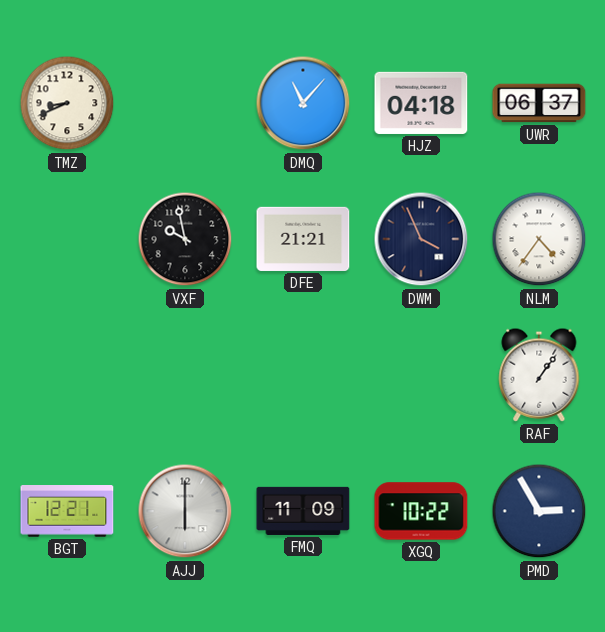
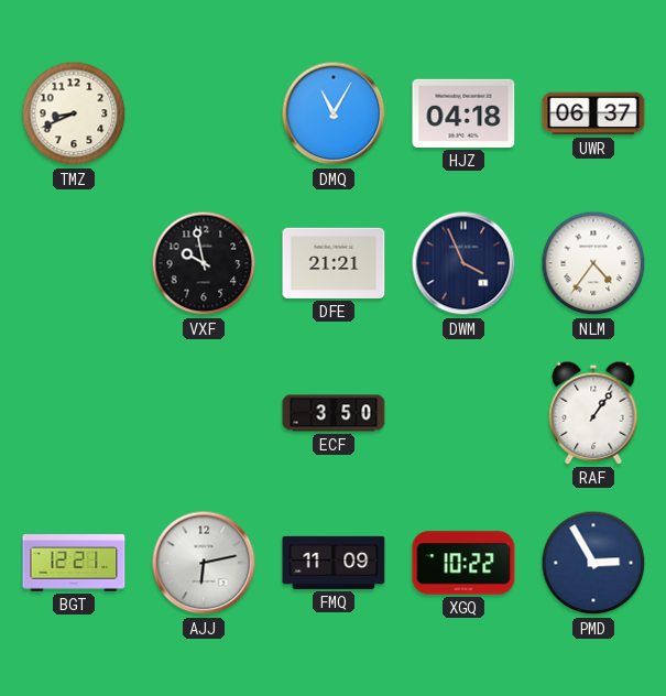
DMQ: 11:07 -> 11:05
ECF: none -> 3:50
AJJ: 6:00 -> 6:13
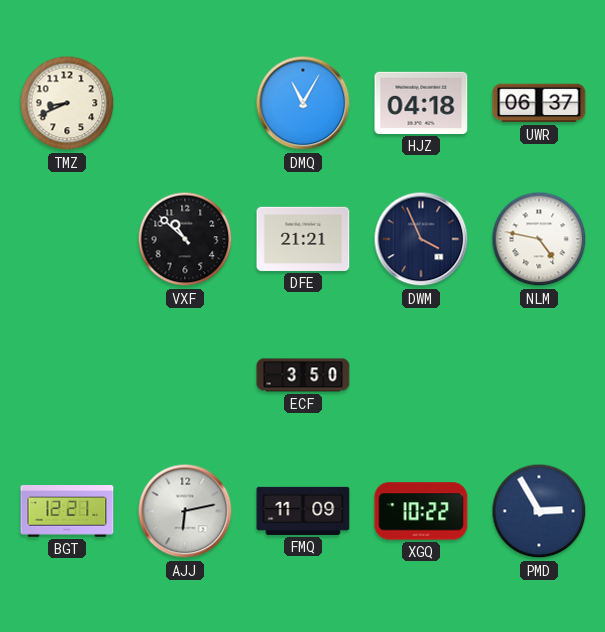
VXF: 9:58 -> 10:52
NLM: 4:36 -> 4:47
RAF: 1:06 -> none
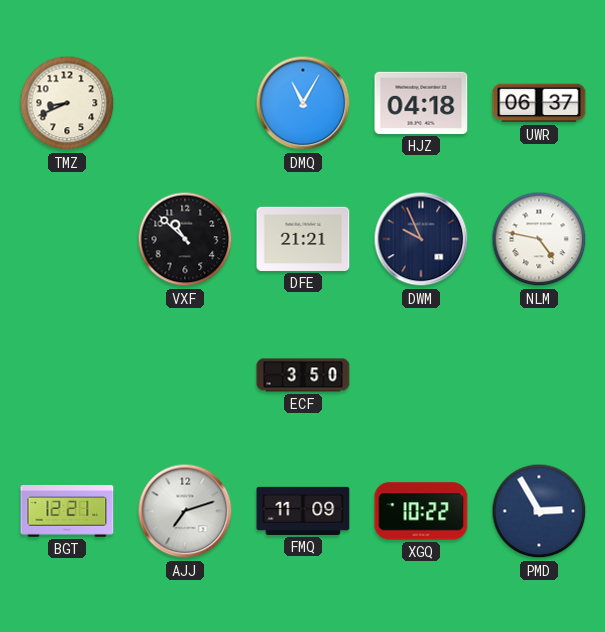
DWM: 3:56 -> 9:56
AJJ: 6:13 -> 7:12
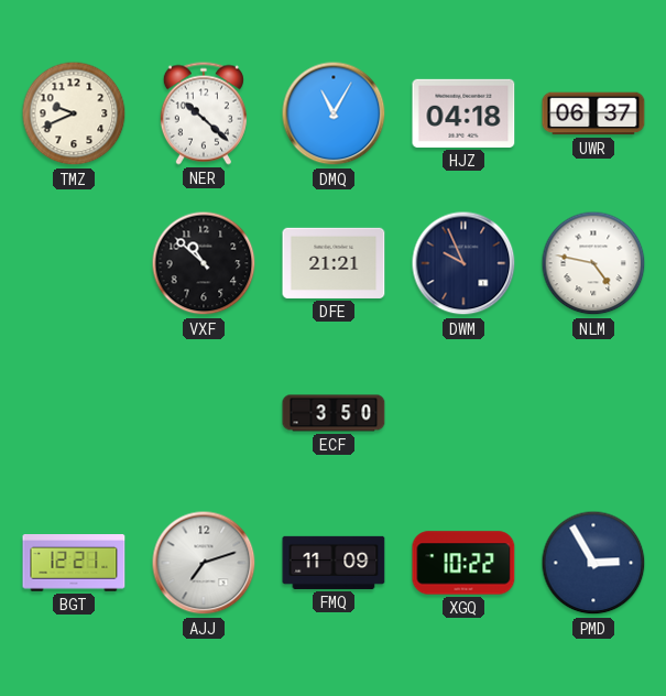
TMZ: 8:41 -> 9:41
NER: none -> 10:22
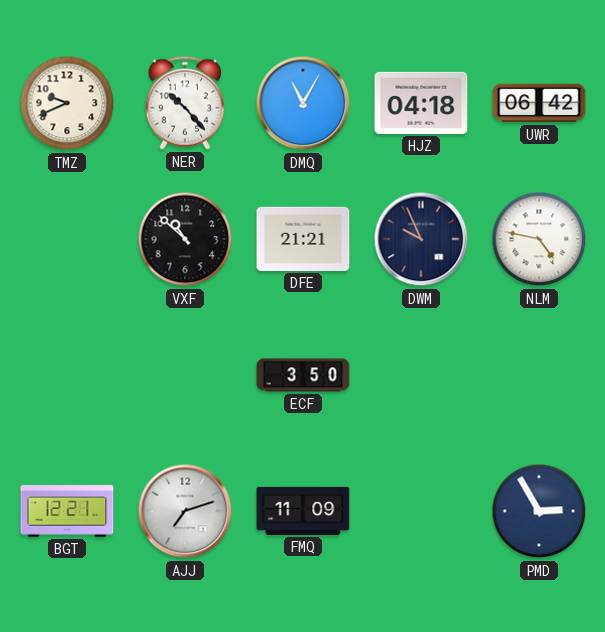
NER: 10:22 -> 10:23
UWR: 06:37 -> 06:42
XGQ: 10:22 -> none
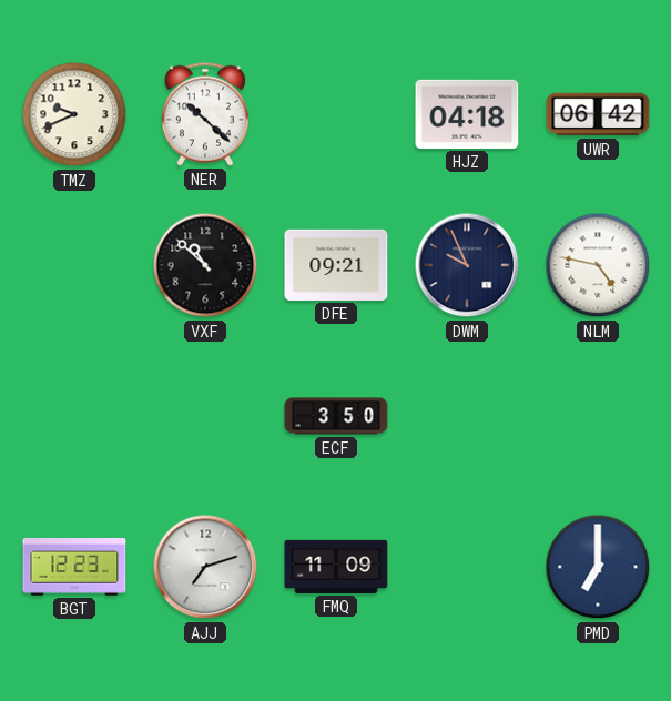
NER: 10:23 -> 10:22
DMQ: 11:05 -> none
DFE: 21:21 -> 09:21
BGT: 12:21 -> 12:23
PMD: 2:55 -> 7:00
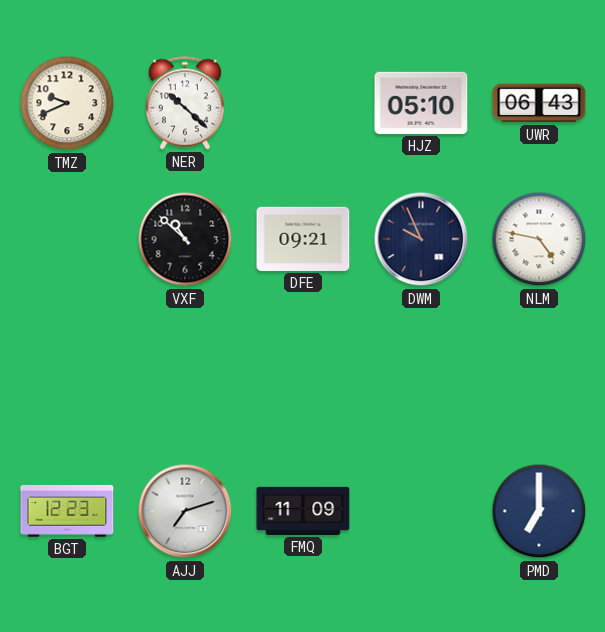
HJZ: 04:18 -> 05:10
UWR: 06:42 -> 06:43
ECF: 3:50 -> none
